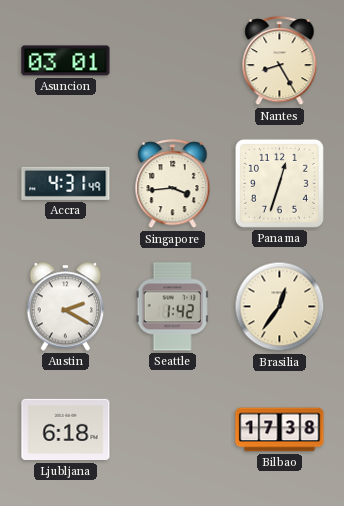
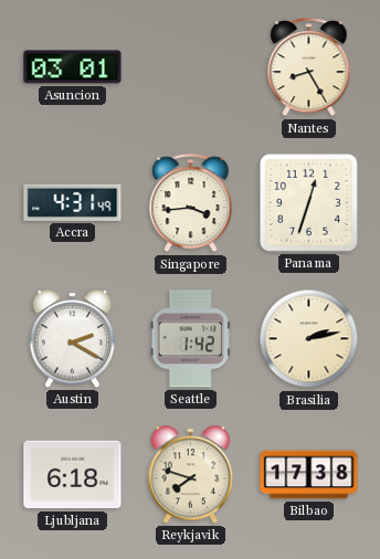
Brasilia: 12:36 -> 2:13
Reykjavik: none -> 7:48
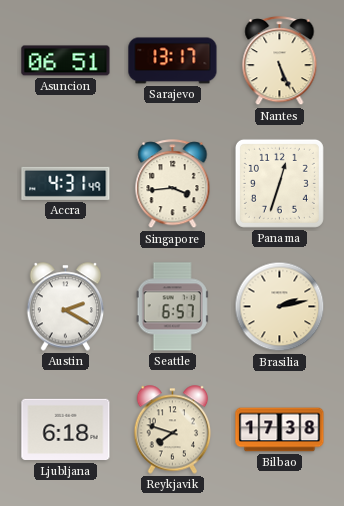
Asuncion: 03:01 -> 06:51
Sarajevo: none -> 13:17
Nantes: 8:25 -> 5:26
Seattle: 1:42 -> 6:57
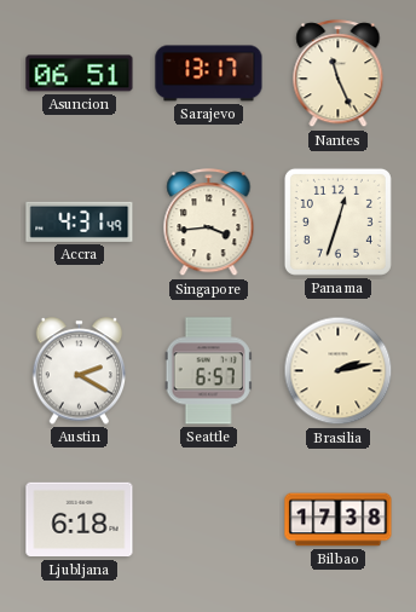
Nantes: 5:26 -> 11:26
Reykjavik: 7:48 -> none
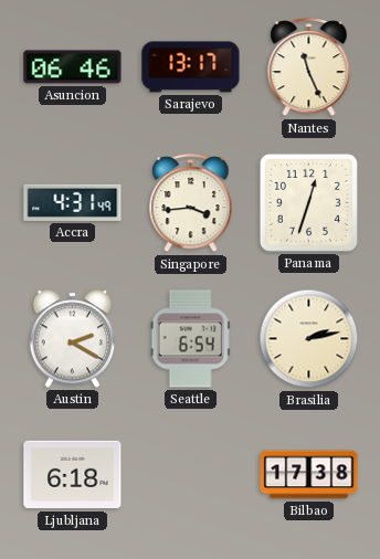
Asuncion: 06:51 -> 06:46
Seattle: 6:57 -> 6:54
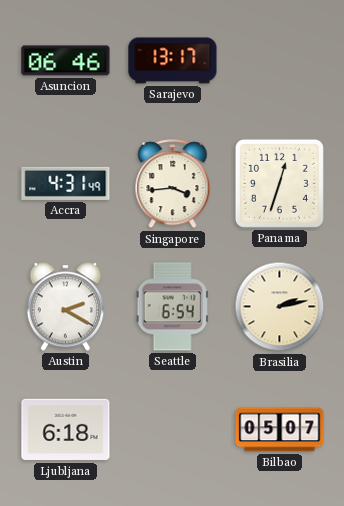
Nantes: 11:26 -> none
Bilbao: 17:38 -> 05:07
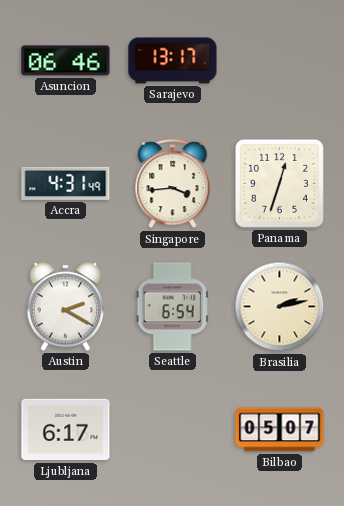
Ljubljana: 6:18 -> 6:17
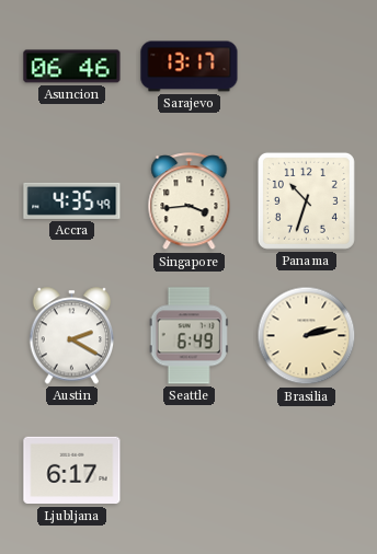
Accra: 4:31 -> 4:35
Panama: 12:33 -> 10:33
Seattle: 6:54 -> 6:49
Bilbao: 05:07 -> none
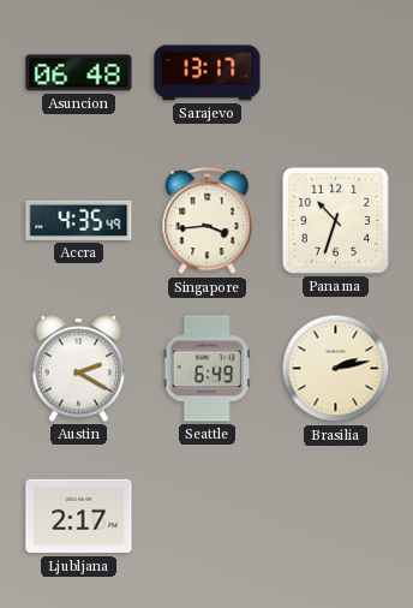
Asuncion: 06:46 -> 06:48
Ljubljana: 6:17 -> 2:17
